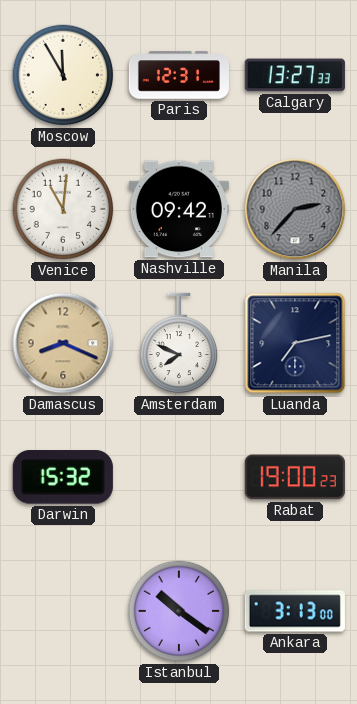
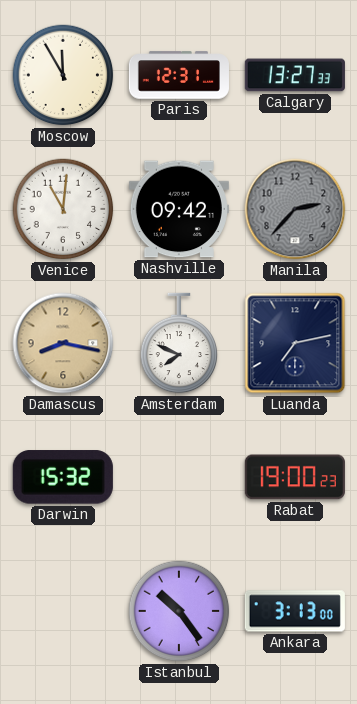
Damascus: 8:19 -> 8:17
Istanbul: 10:21 -> 10:24
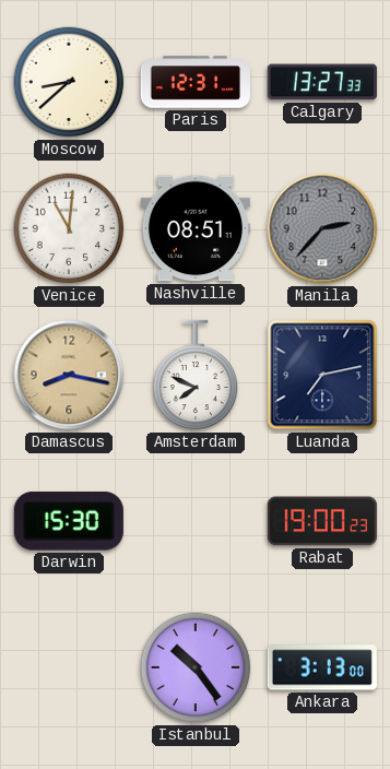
Moscow: 11:55 -> 8:38
Nashville: 09:42 -> 08:51
Darwin: 15:32 -> 15:30
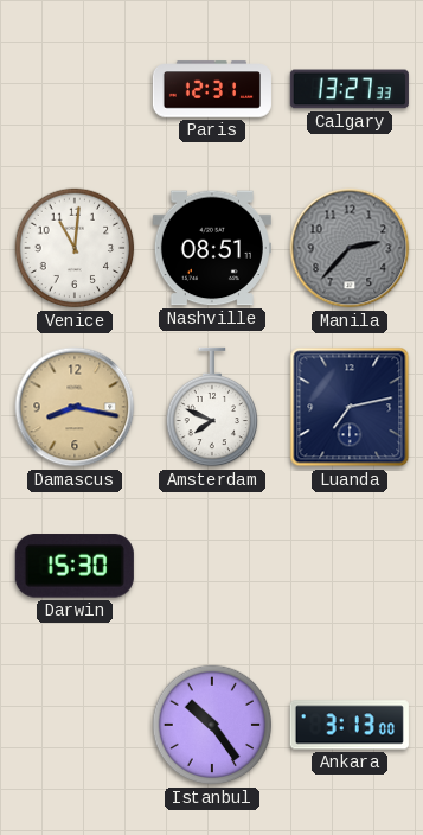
Moscow: 8:38 -> none
Rabat: 19:00 -> none
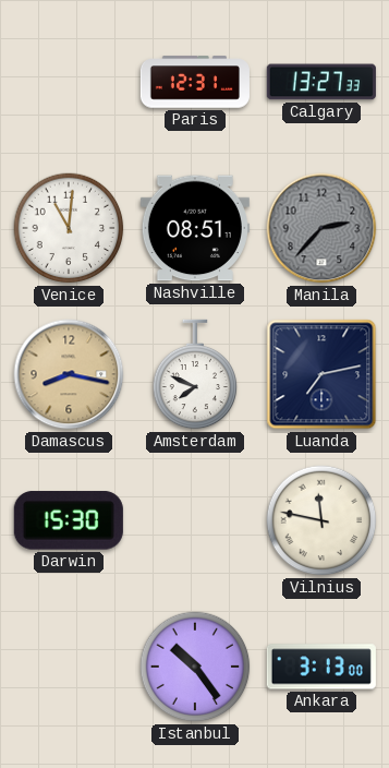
Vilnius: none -> 11:47
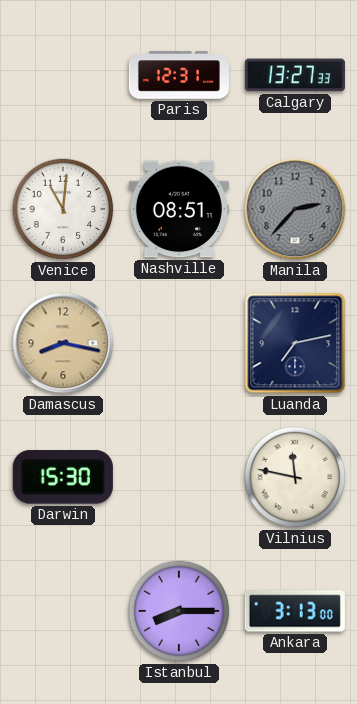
Amsterdam: 7:49 -> none
Istanbul: 10:24 -> 8:15
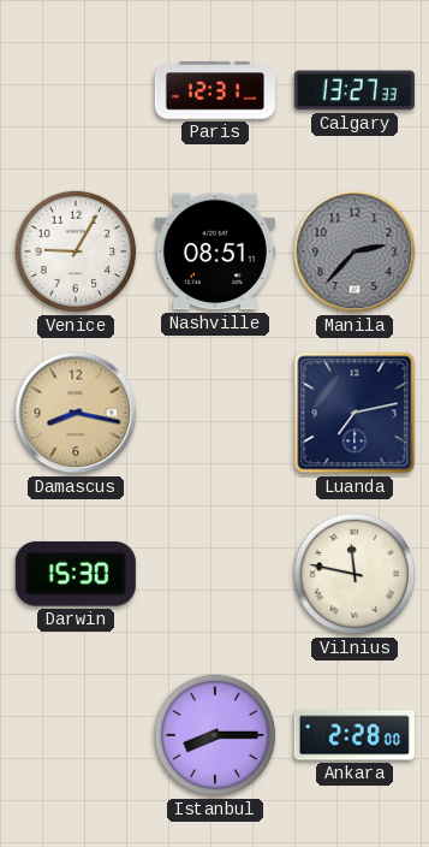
Venice: 11:01 -> 9:05
Ankara: 3:13 -> 2:28
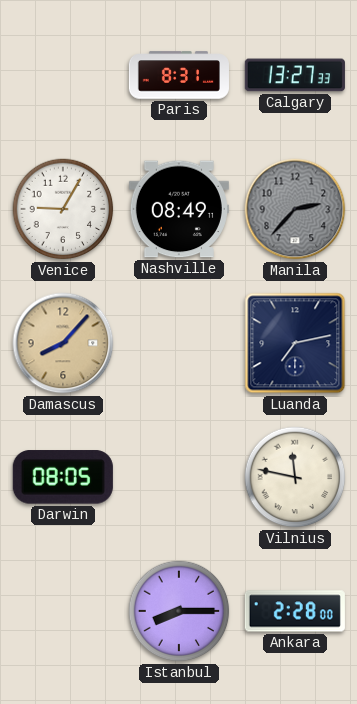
Paris: 12:31 -> 8:31
Nashville: 08:51 -> 08:49
Damascus: 8:17 -> 8:07
Darwin: 15:30 -> 08:05
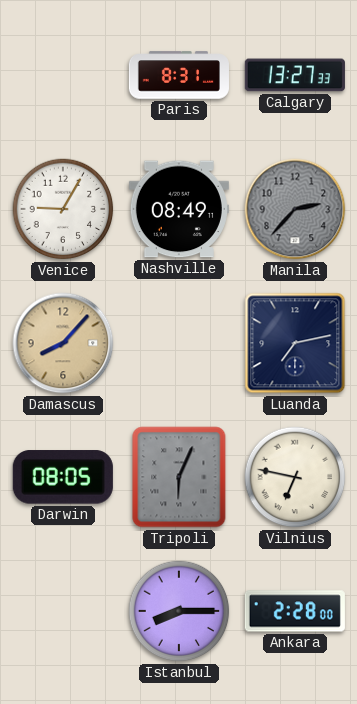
Tripoli: none -> 6:04
Vilnius: 11:47 -> 6:47
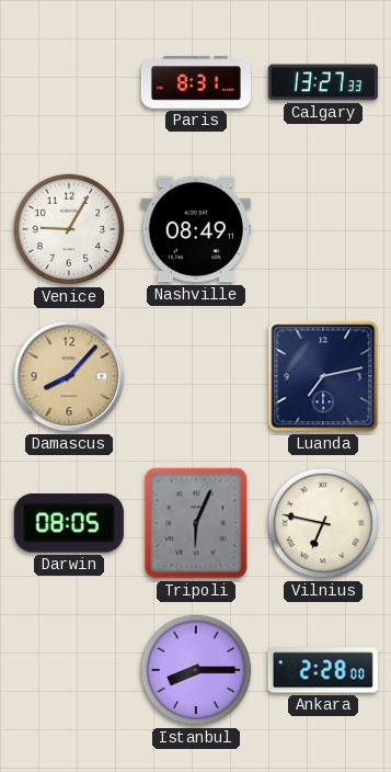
Manila: 2:37 -> none
